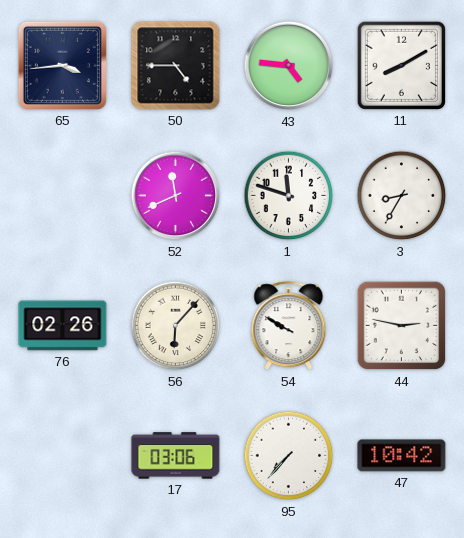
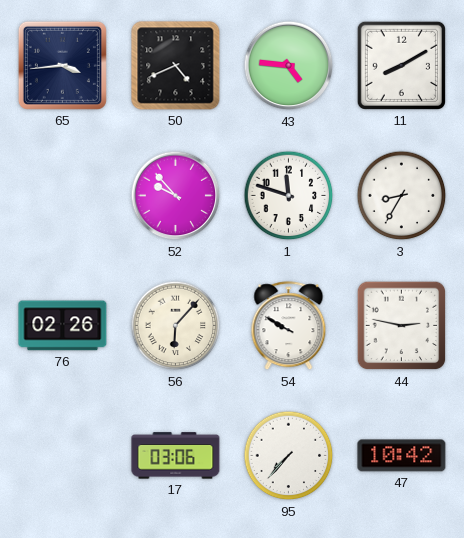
50: 4:45 -> 4:41
52: 11:41 -> 9:53
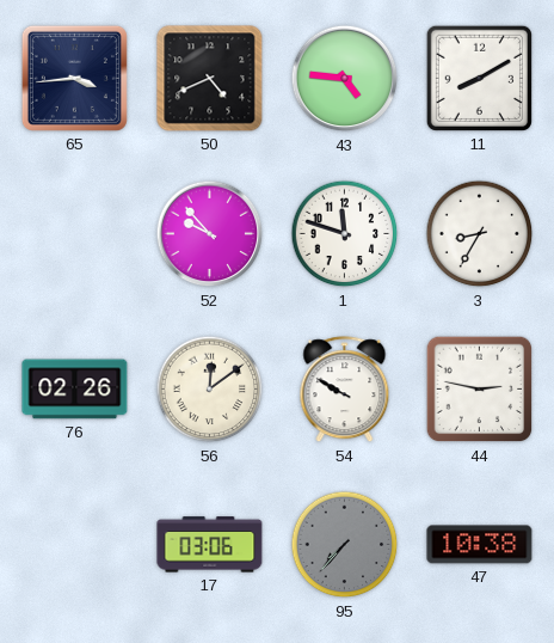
56: 6:07 -> 12:09
95 dial: white -> grey
47: 10:42 -> 10:38
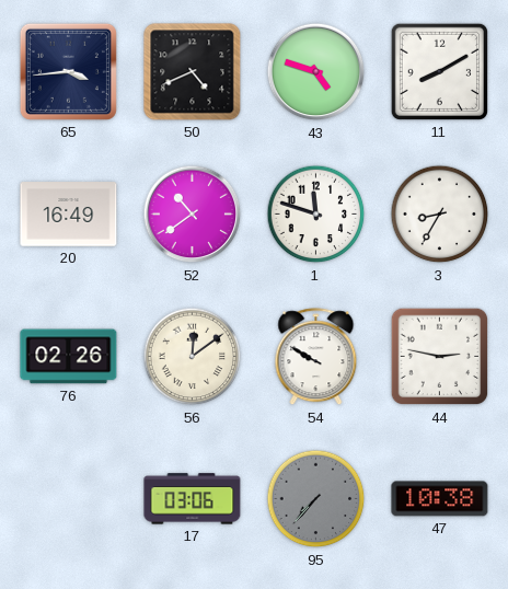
43: 4:46 -> 4:48
20: none -> 16:49
52: 9:53 -> 10:39
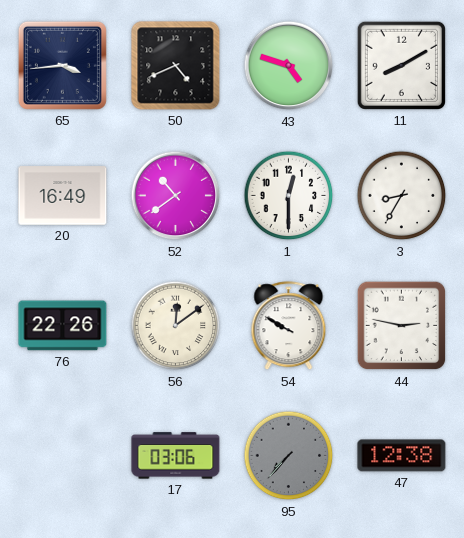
1: 11:48 -> 12:30
76: 02:26 -> 22:26
47: 10:38 -> 12:38
